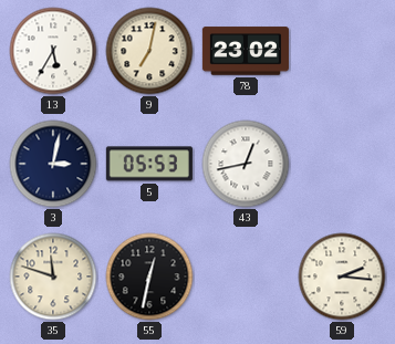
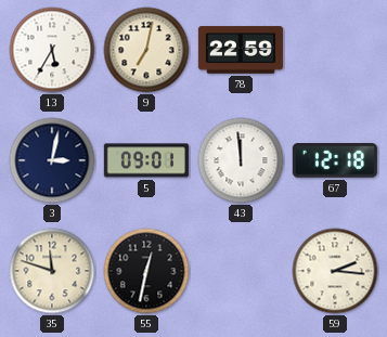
78: 23:02 -> 22:59
5: 05:53 -> 09:01
43: 12:43 -> 11:59
67: none -> 12:18
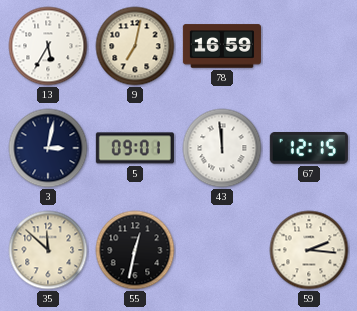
78: 22:59 -> 16:59
67: 12:18 -> 12:15
35: 11:48 -> 11:52
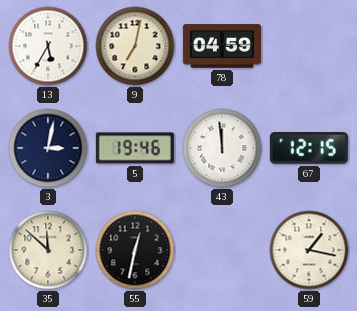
78: 16:59 -> 04:59
5: 09:01 -> 19:46
59: 2:16 -> 1:17
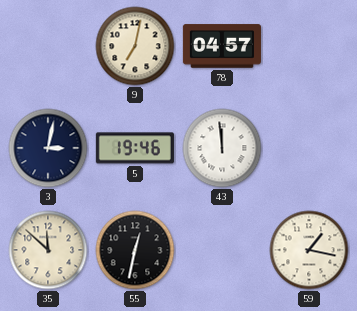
13: 5:35 -> none
78: 04:59 -> 04:57
67: 12:15 -> none
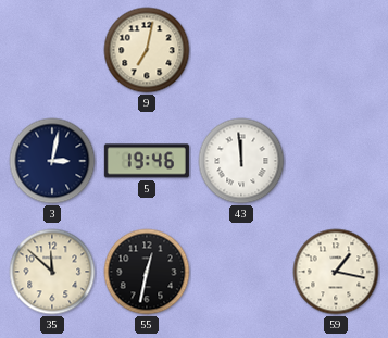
78: 04:57 -> none
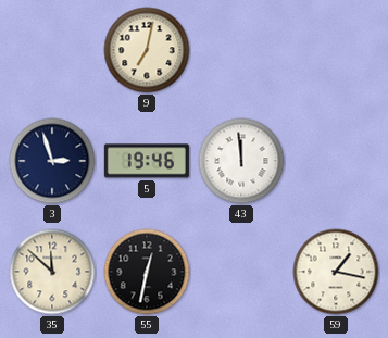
3: 3:02 -> 2:57
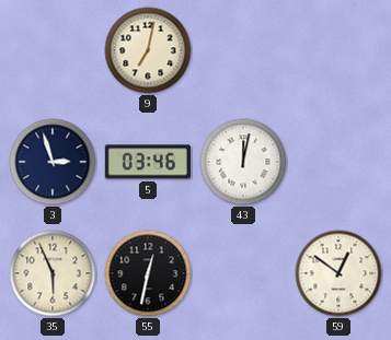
5: 19:46 -> 03:46
43: 11:59 -> 12:02
35: 11:52 -> 5:56
59: 1:17 -> 12:51
